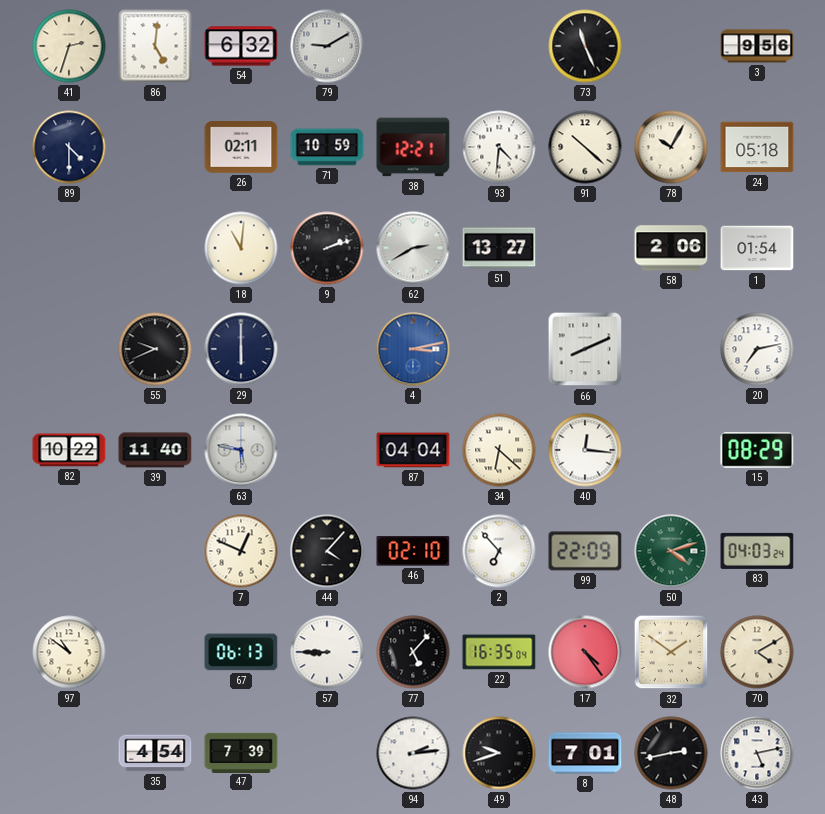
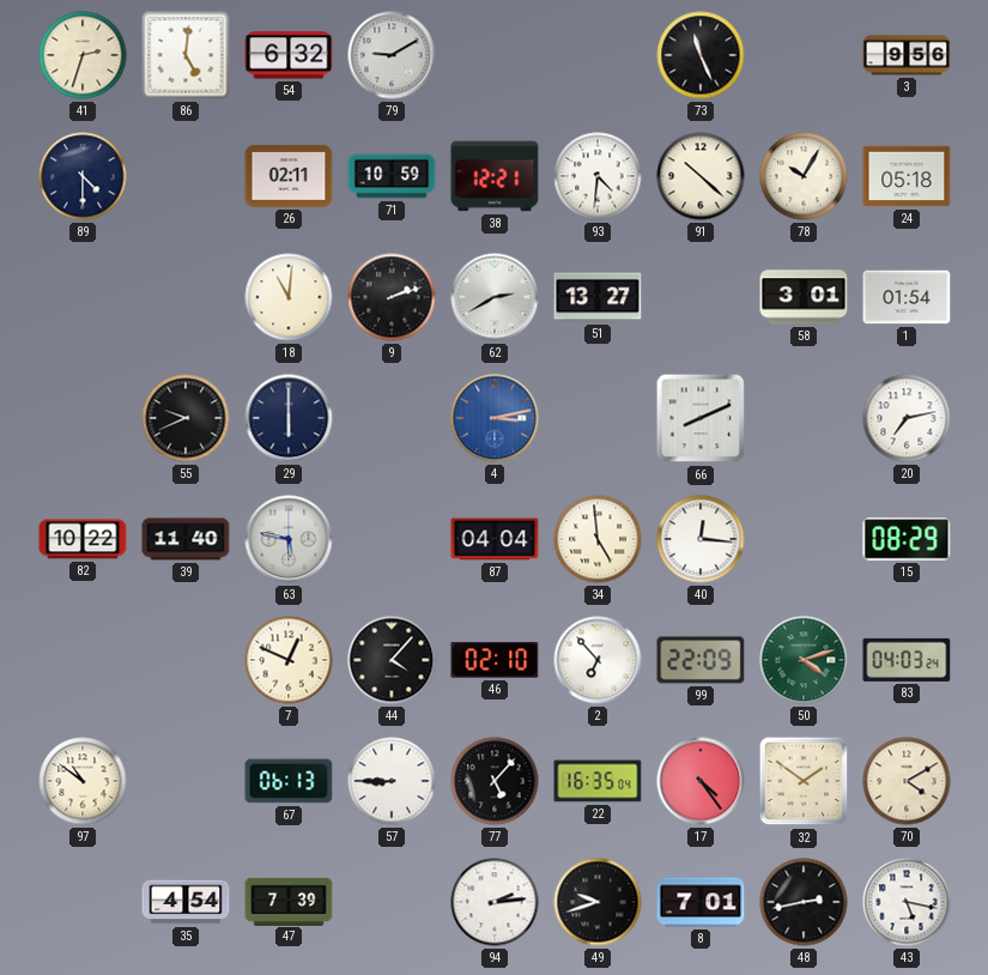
58: 2:06 -> 3:01
34: 6:22 -> 4:59
43: 5:13 -> 5:17
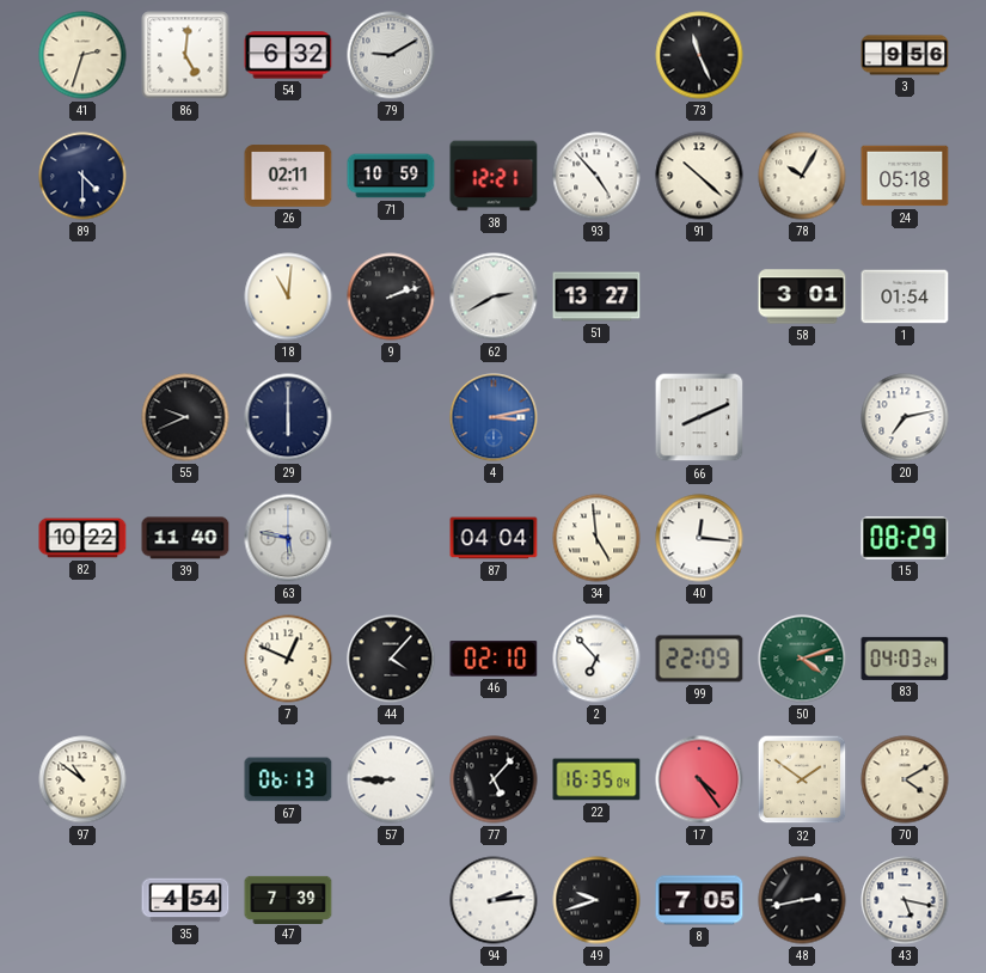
93: 4:31 -> 4:53
8: 7:01 -> 7:05
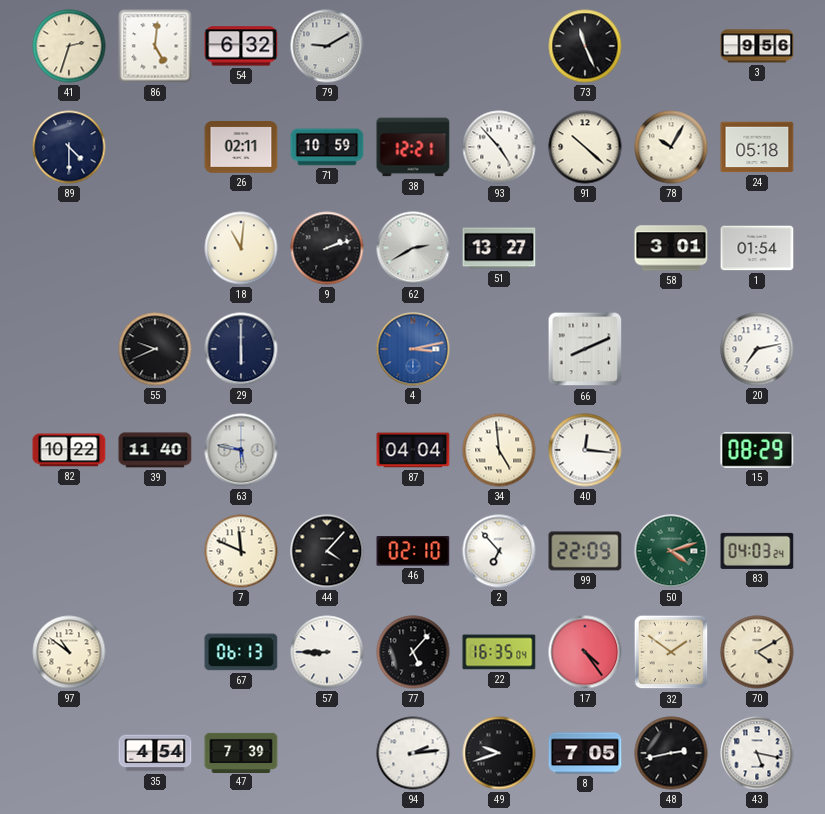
7: 12:49 -> 11:49
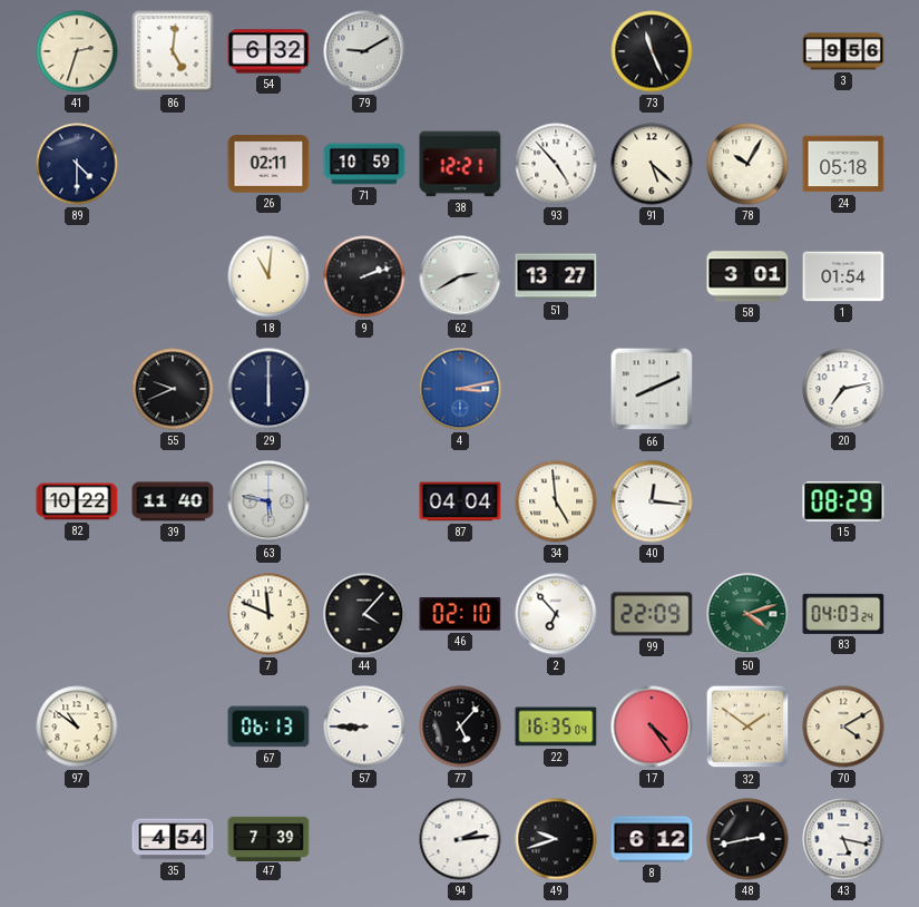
91: 10:22 -> 5:22
8: 7:05 -> 6:12
